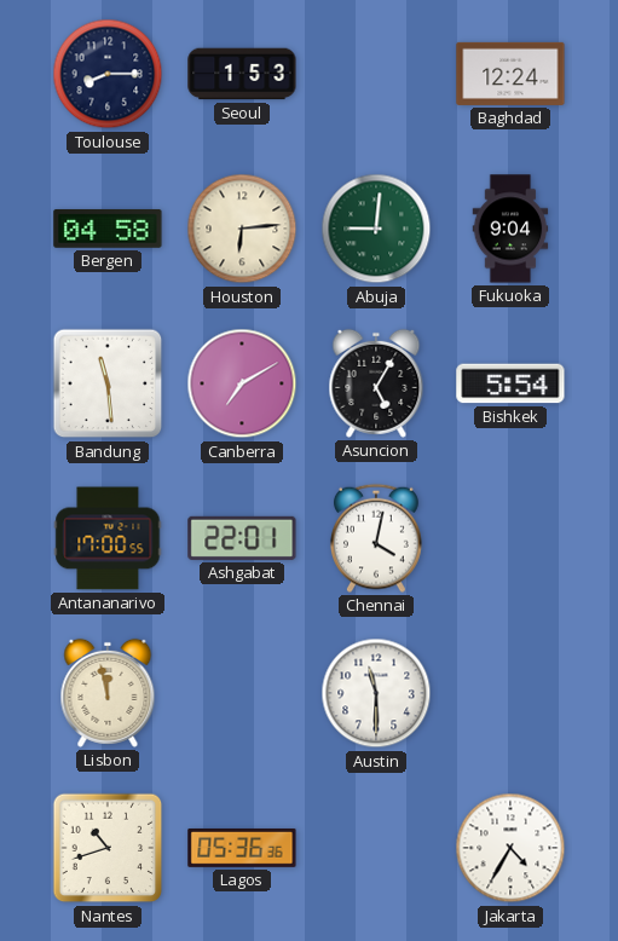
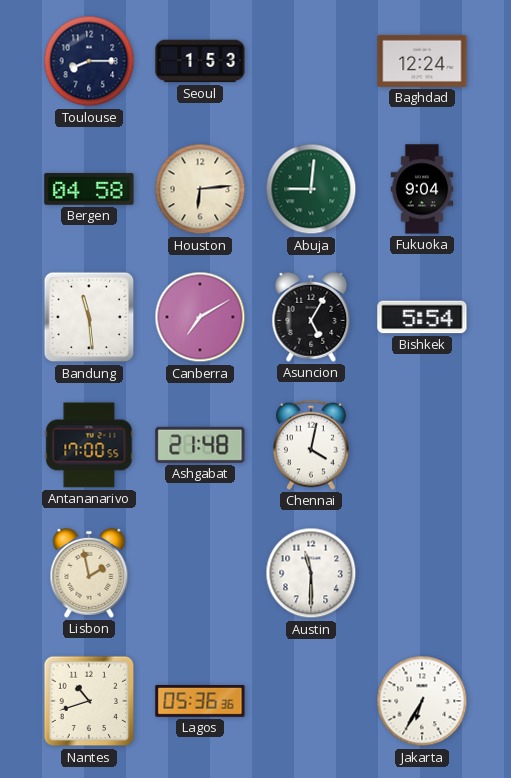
Ashgabat: 22:01 -> 21:48
Lisbon: 11:58 -> 1:58
Jakarta: 4:35 -> 6:35
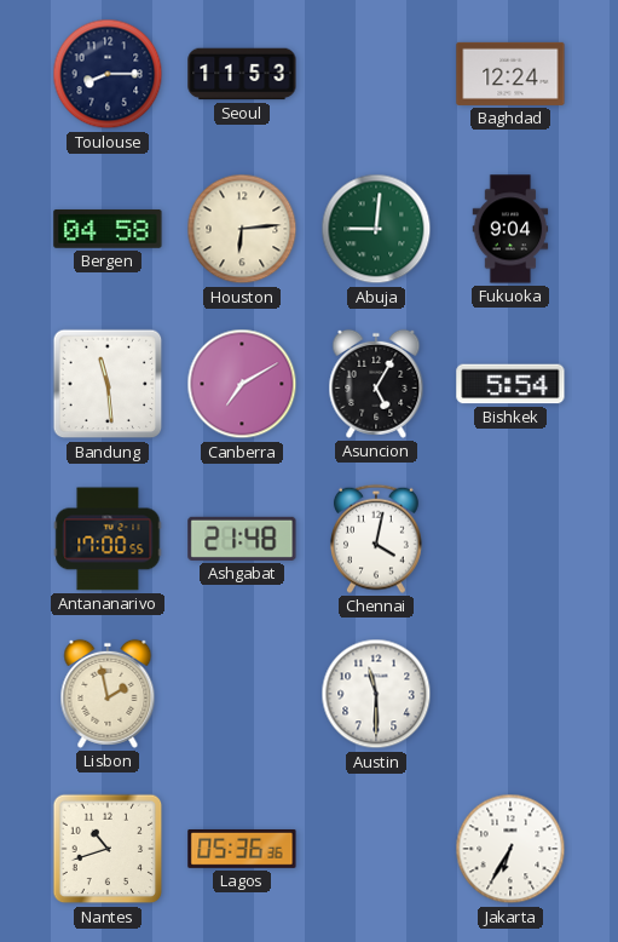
Seoul: 1:53 -> 11:53
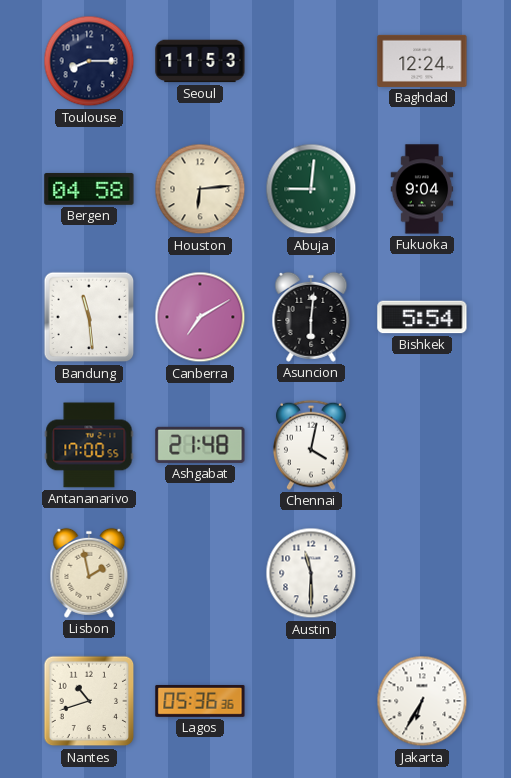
Asuncion: 5:05 -> 6:01
